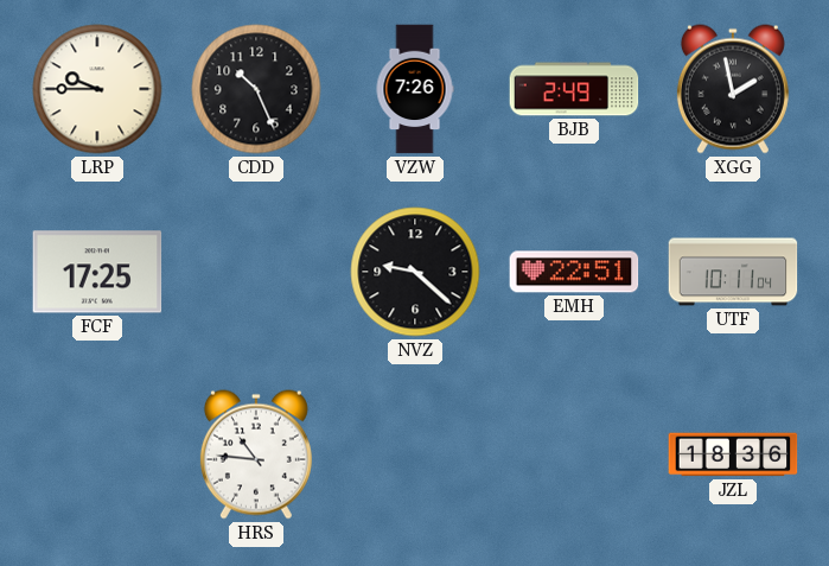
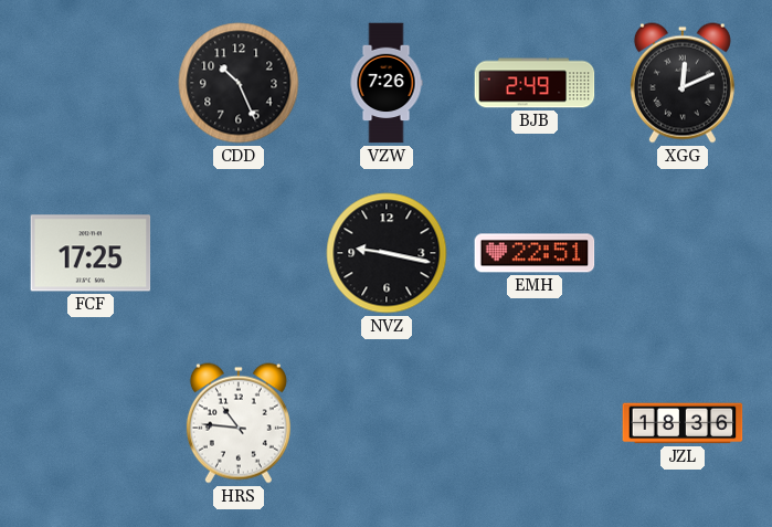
LRP: 9:45 -> none
XGG: 1:58 -> 12:11
NVZ: 9:22 -> 9:17
UTF: 10:11 -> none
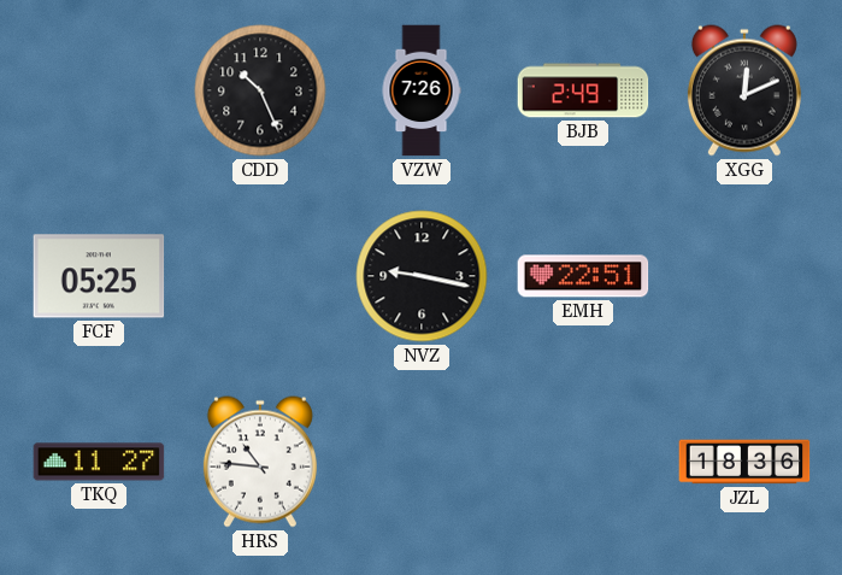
FCF: 17:25 -> 05:25
TKQ: none -> 11:27
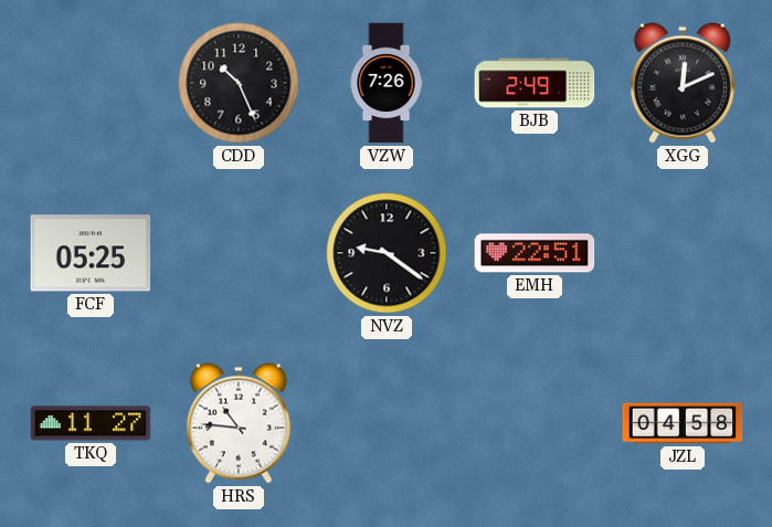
NVZ: 9:17 -> 9:21
JZL: 18:36 -> 04:58
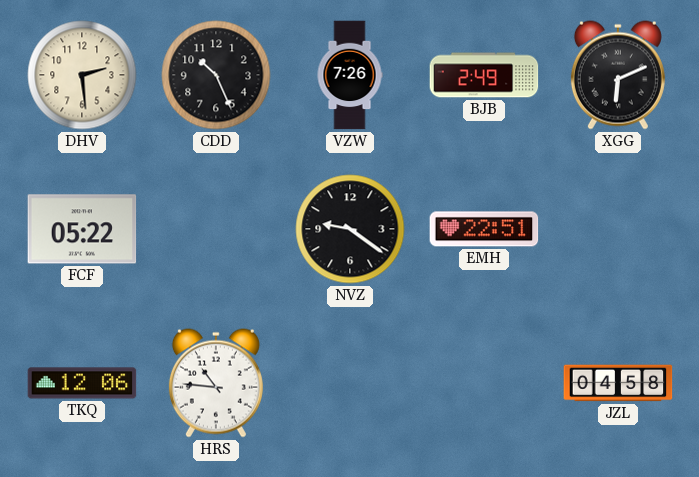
DHV: none -> 2:29
XGG: 12:11 -> 6:11
FCF: 05:25 -> 05:22
TKQ: 11:27 -> 12:06
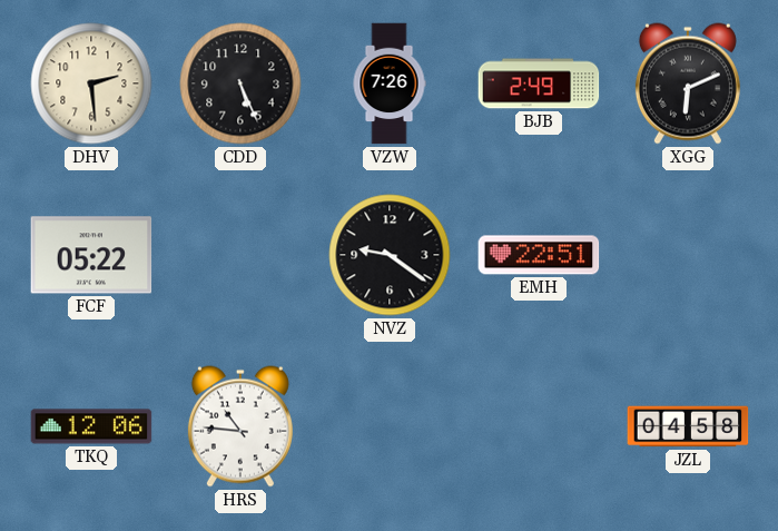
CDD: 10:26 -> 5:26
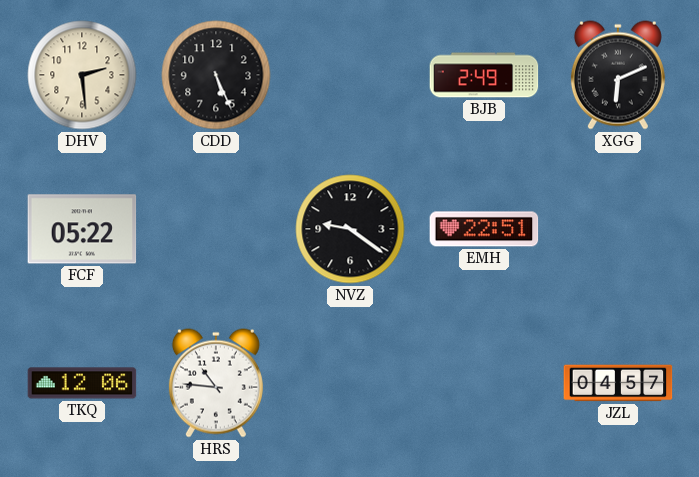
VZW: 7:26 -> none
JZL: 04:58 -> 04:57
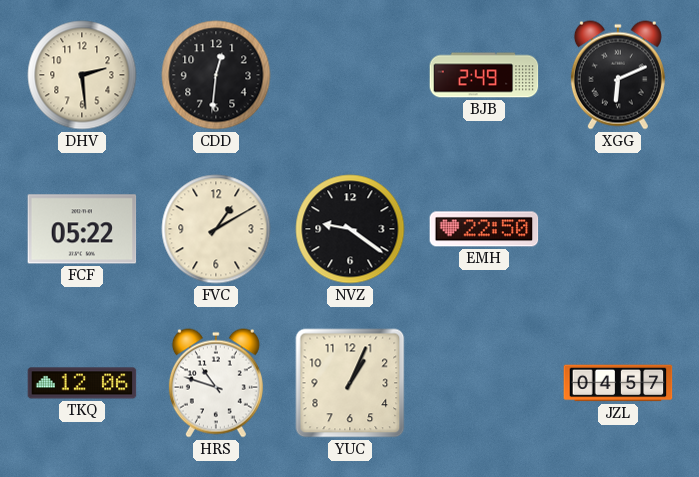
CDD: 5:26 -> 12:31
FVC: none -> 1:10
EMH: 22:51 -> 22:50
HRS: 10:46 -> 10:48
YUC: none -> 1:04
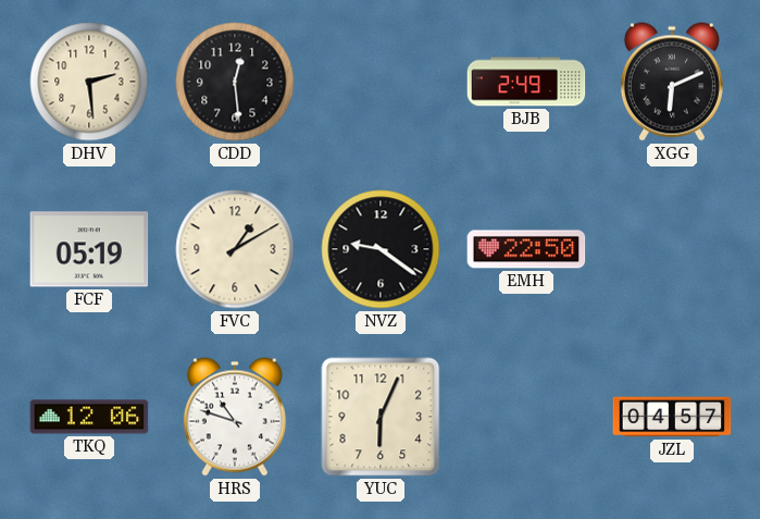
CDD: 12:31 -> 12:29
FCF: 05:22 -> 05:19
YUC: 1:04 -> 6:04
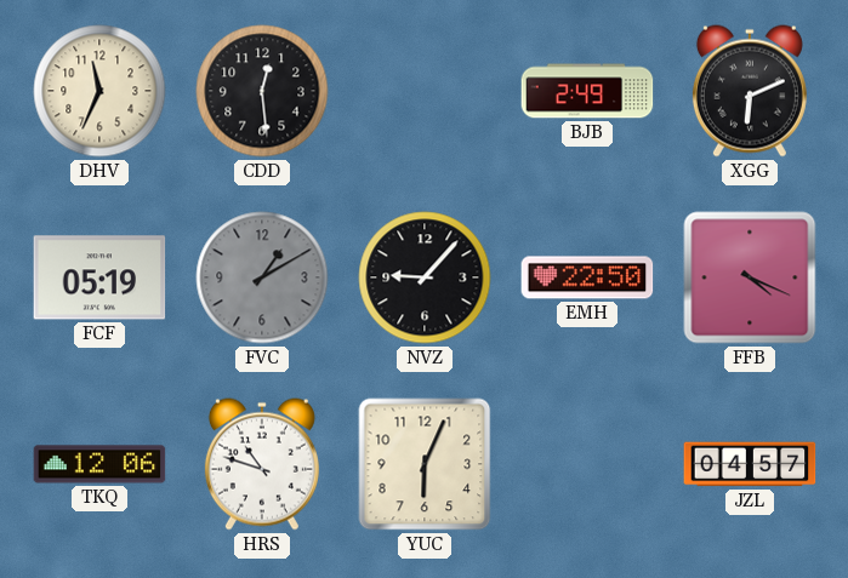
DHV: 2:29 -> 11:34
FVC dial: cream -> grey
NVZ: 9:21 -> 9:07
FFB: none -> 4:19
